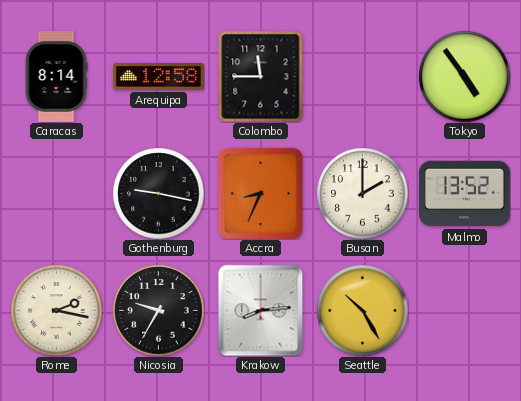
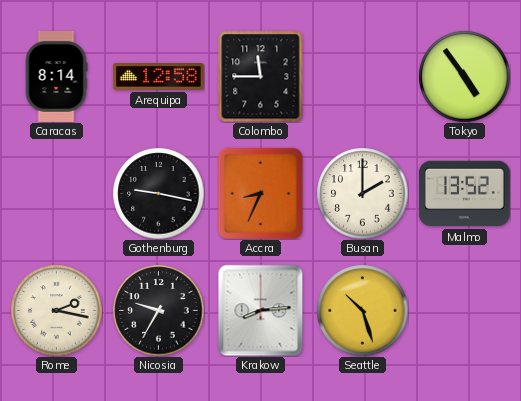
Seattle: 10:25 -> 10:27
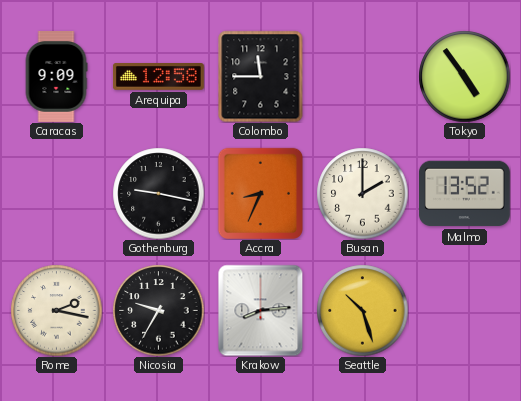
Caracas: 8:14 -> 9:09
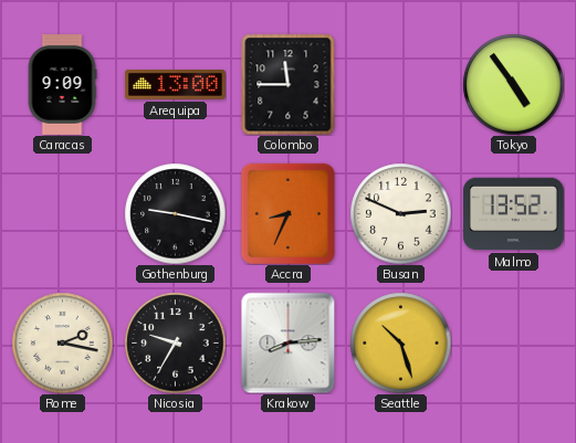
Arequipa: 12:58 -> 13:00
Busan: 2:00 -> 2:49
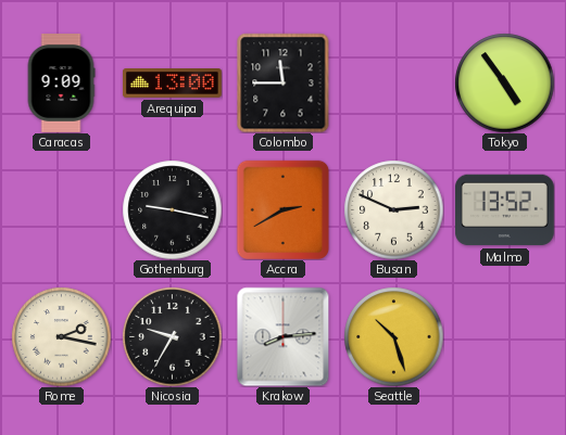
Accra: 8:34 -> 2:40
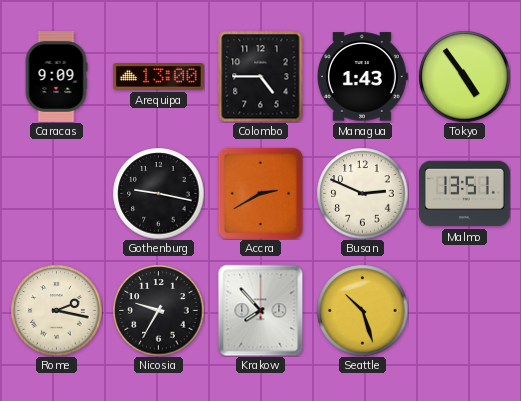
Colombo: 11:45 -> 4:45
Managua: none -> 1:43
Malmo: 13:52 -> 13:51
Krakow: 8:14 -> 7:53
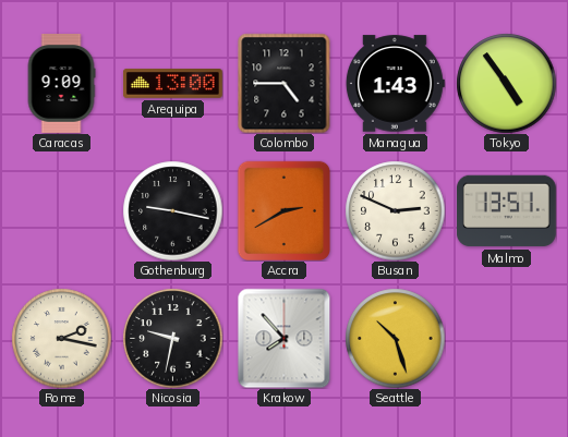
Nicosia: 9:35 -> 9:32
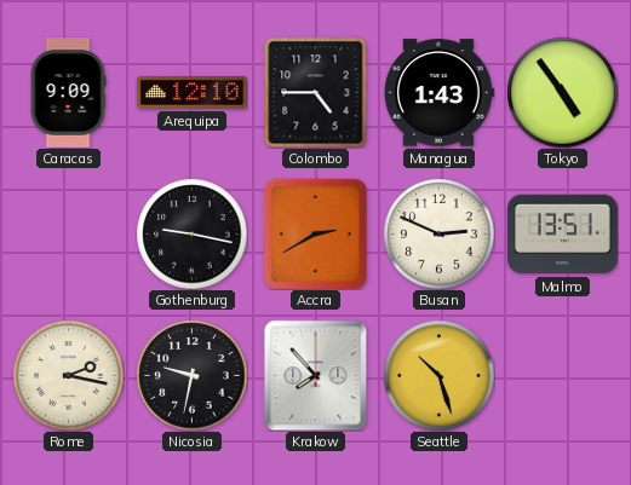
Arequipa: 13:00 -> 12:10
